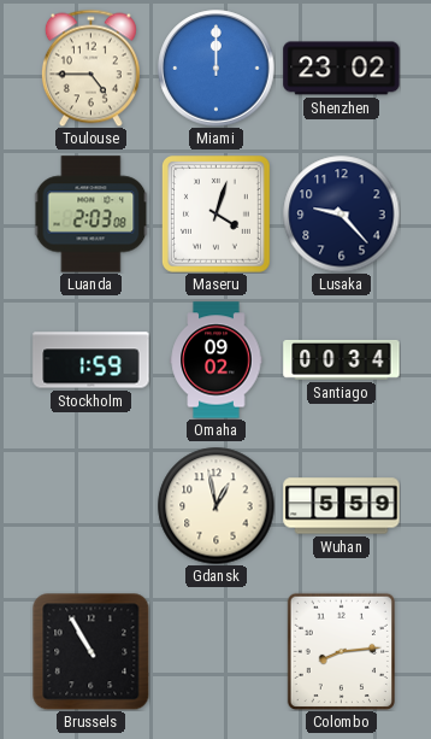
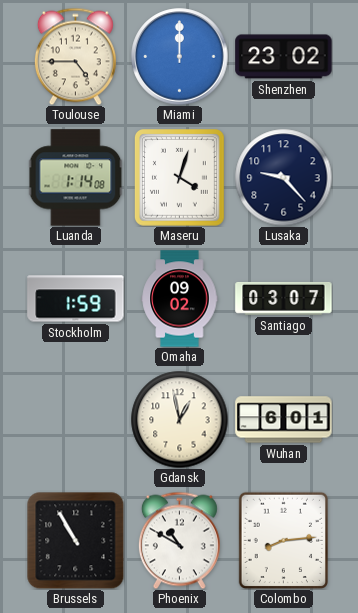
Luanda: 2:03 -> 1:14
Santiago: 00:34 -> 03:07
Wuhan: 5:59 -> 6:01
Phoenix: none -> 10:50
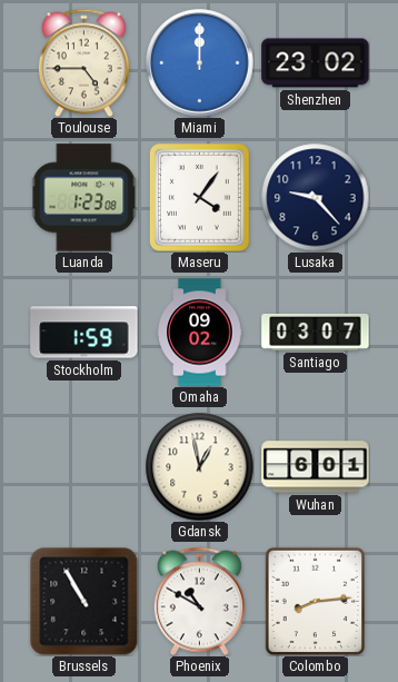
Luanda: 1:14 -> 1:23
Maseru: 4:03 -> 4:06
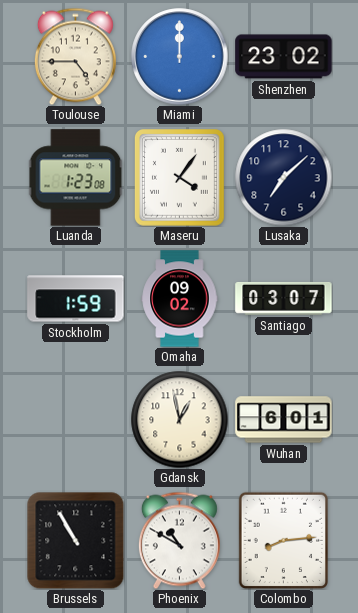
Lusaka: 9:23 -> 7:08
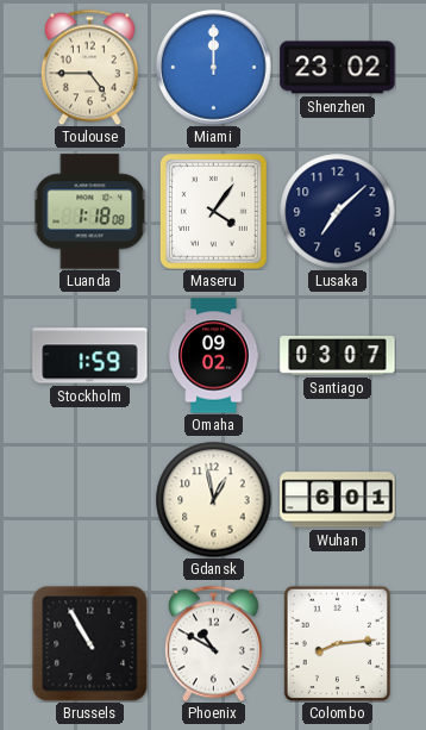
Luanda: 1:23 -> 1:18
